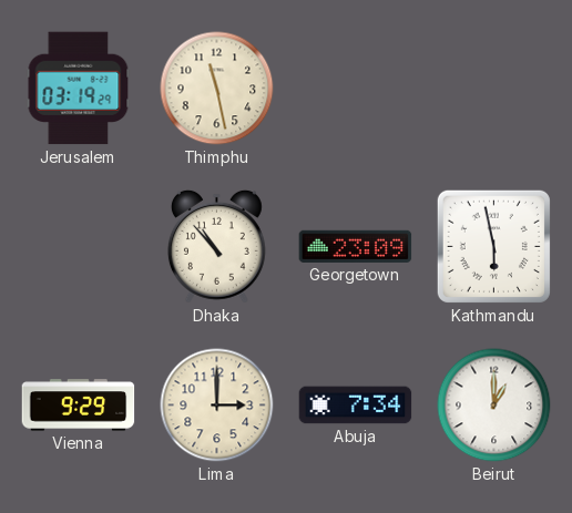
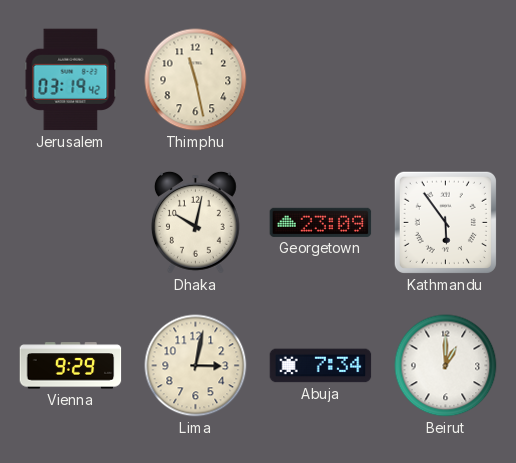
Jerusalem: 03:19:29 -> 03:19:42
Dhaka: 10:53 -> 10:02
Kathmandu: 5:58 -> 5:54
Lima: 3:00 -> 3:02
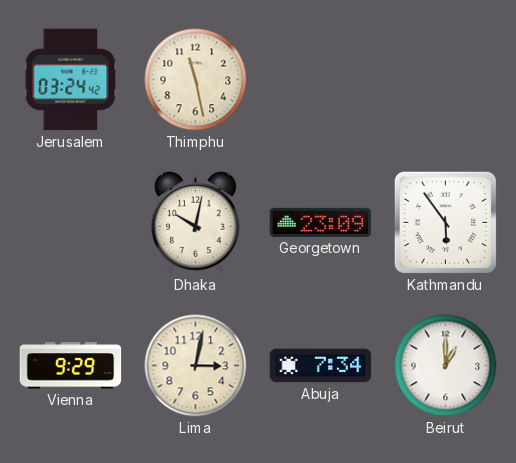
Jerusalem: 03:19 -> 03:24
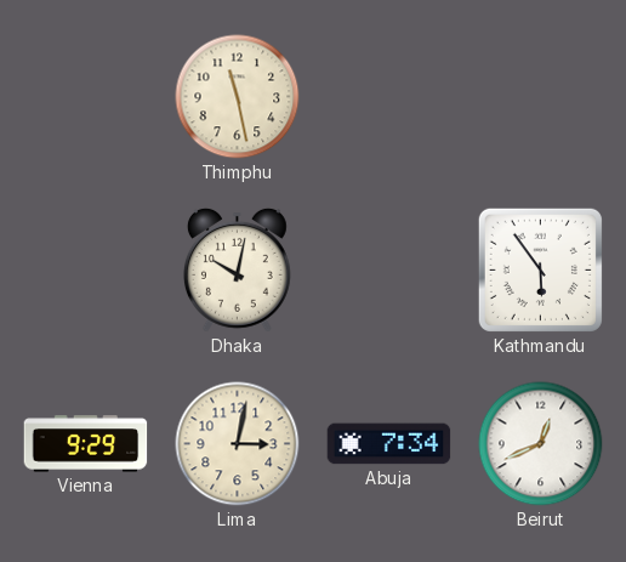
Jerusalem: 03:24 -> none
Georgetown: 23:09 -> none
Beirut: 1:00 -> 12:41
